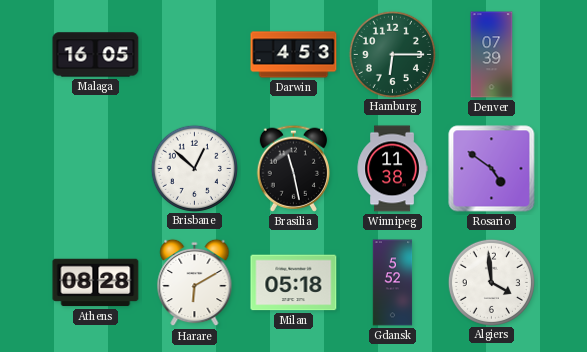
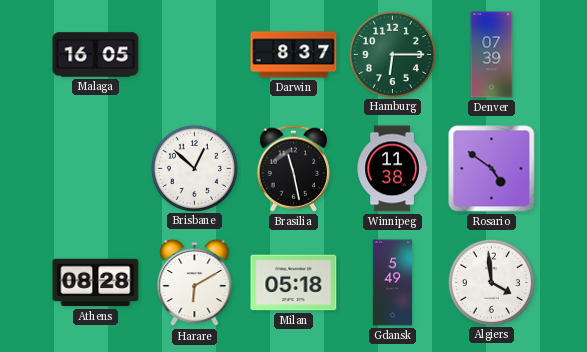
Darwin: 4:53 -> 8:37
Gdansk: 5:52 -> 5:49
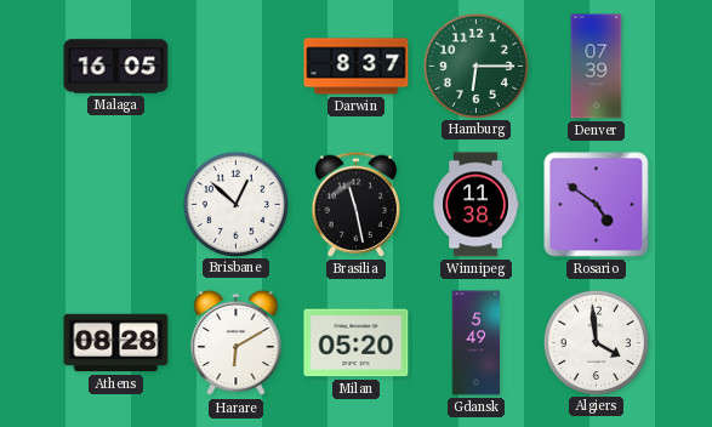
Milan: 05:18 -> 05:20
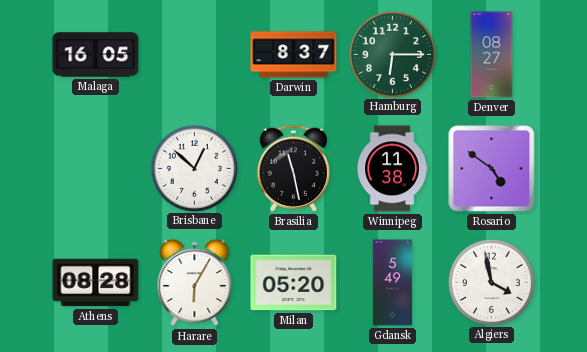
Denver: 07:39 -> 08:27
Harare: 6:10 -> 6:05
Algiers: 3:59 -> 3:58
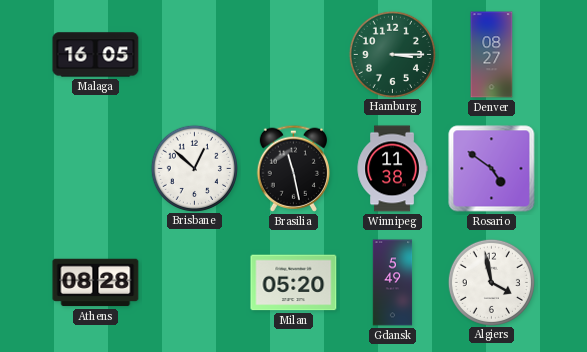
Darwin: 8:37 -> none
Hamburg: 6:15 -> 3:15
Harare: 6:05 -> none
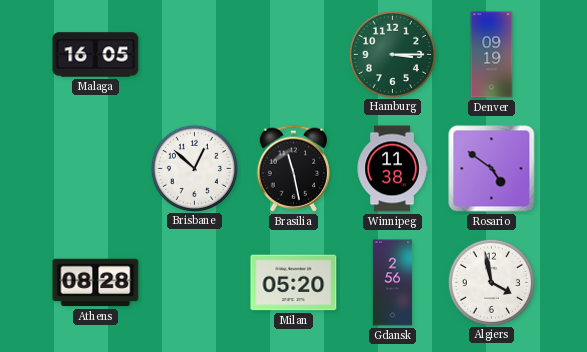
Denver: 08:27 -> 09:19
Gdansk: 5:49 -> 2:56
